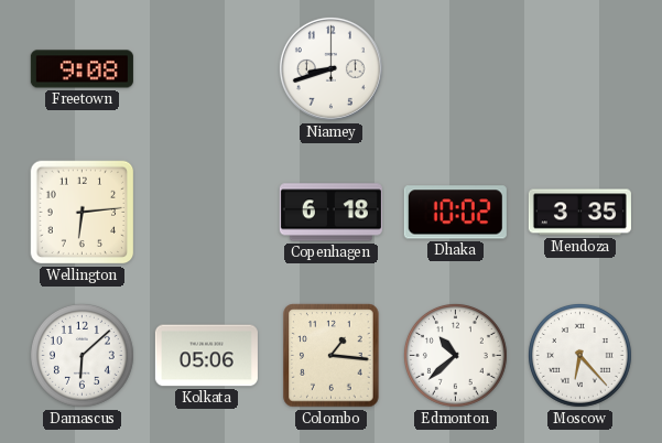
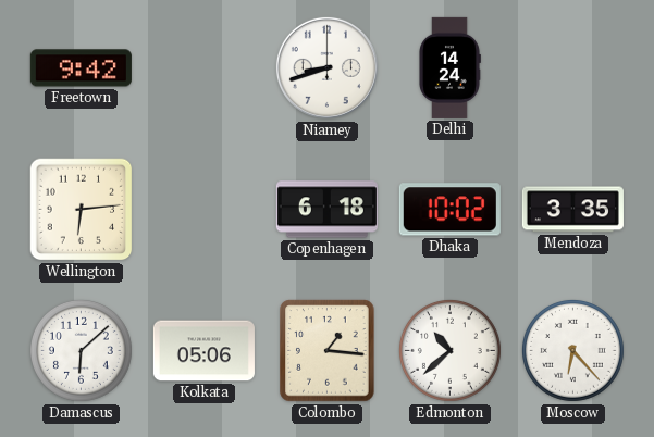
Freetown: 9:08 -> 9:42
Delhi: none -> 14:24
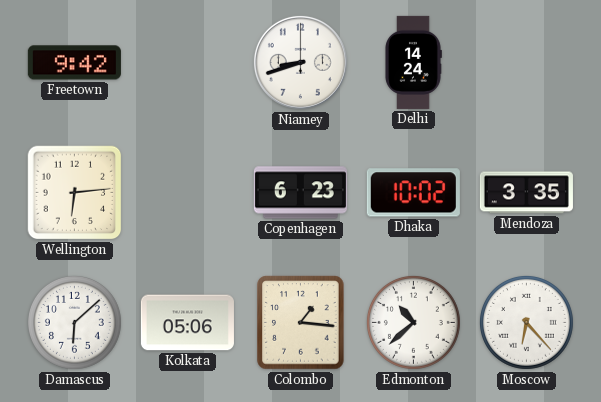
Copenhagen: 6:18 -> 6:23
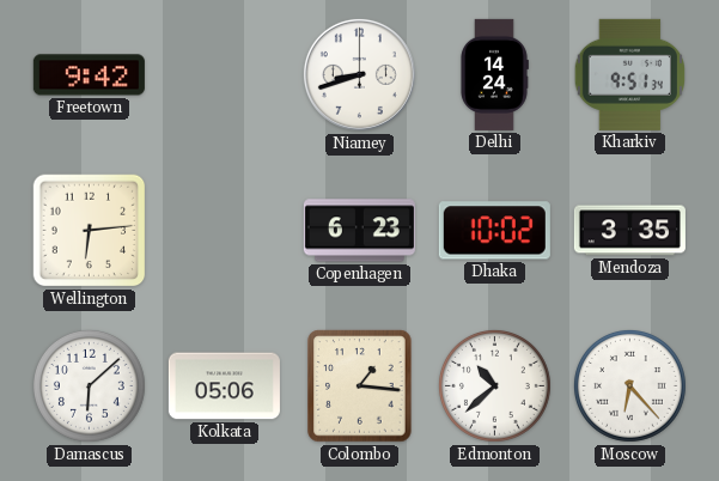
Kharkiv: none -> 9:51
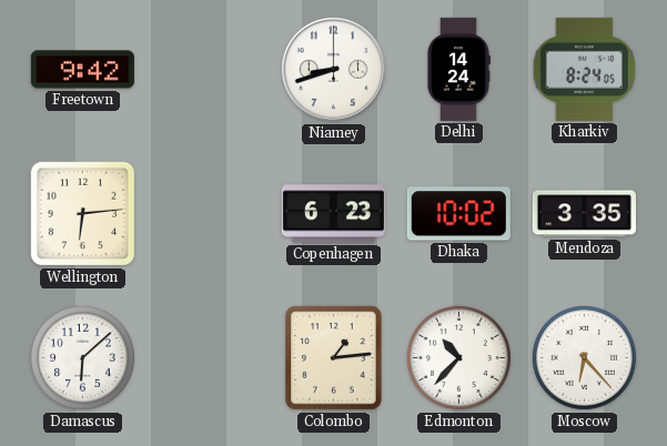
Kharkiv: 9:51 -> 8:24
Kolkata: 05:06 -> none
Colombo: 1:16 -> 1:14
Edmonton: 10:38 -> 10:37
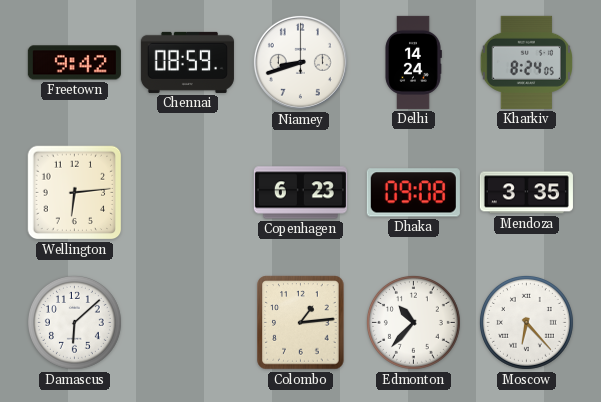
Chennai: none -> 08:59
Dhaka: 10:02 -> 09:08
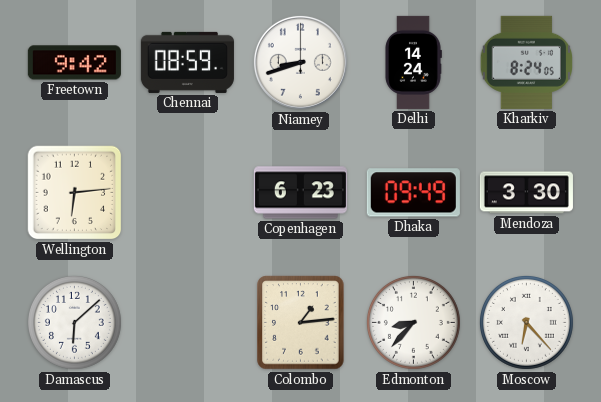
Dhaka: 09:08 -> 09:49
Mendoza: 3:35 -> 3:30
Edmonton: 10:37 -> 8:37
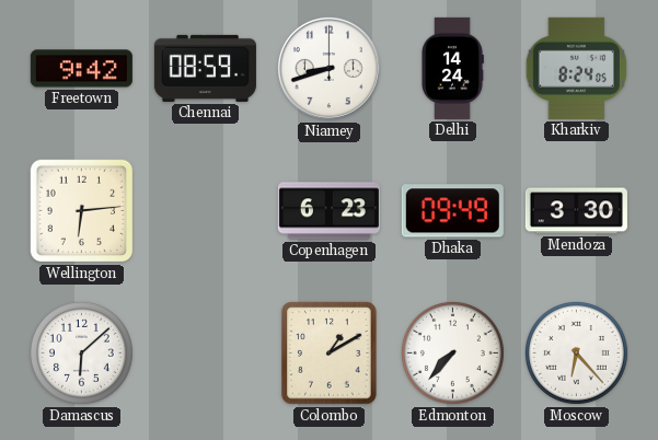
Colombo: 1:14 -> 1:10
Edmonton: 8:37 -> 7:37
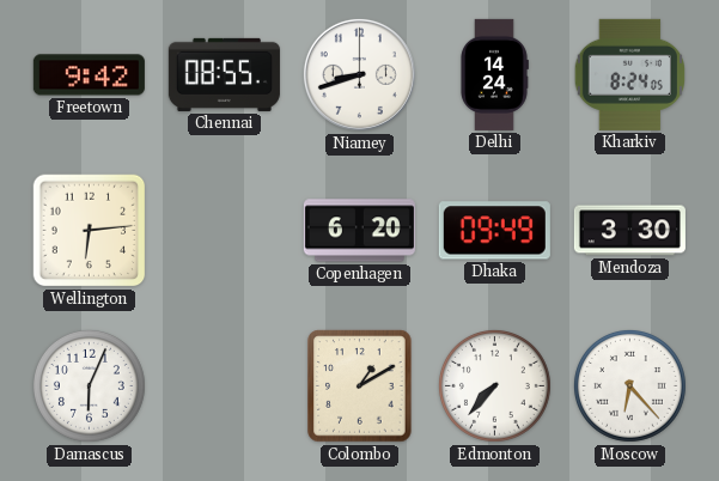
Chennai: 08:59 -> 08:55
Copenhagen: 6:23 -> 6:20
Damascus: 6:08 -> 6:04
